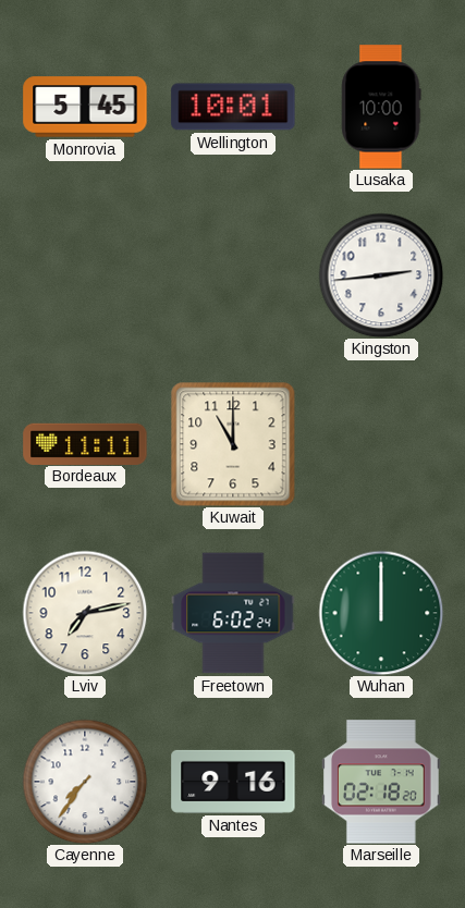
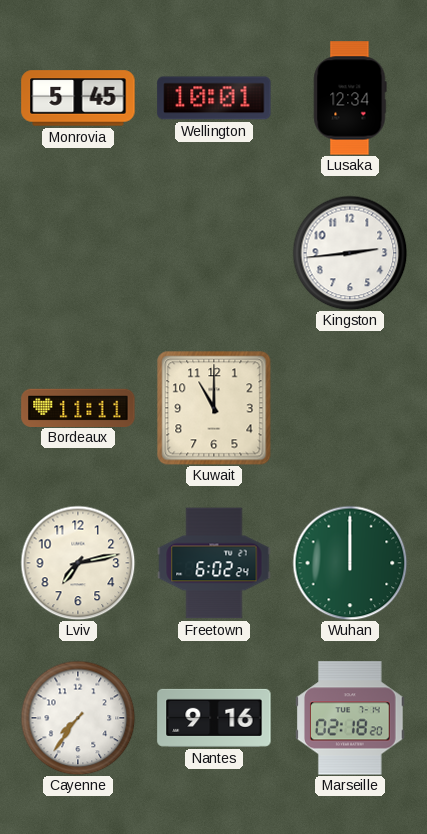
Lusaka: 10:00 -> 12:34
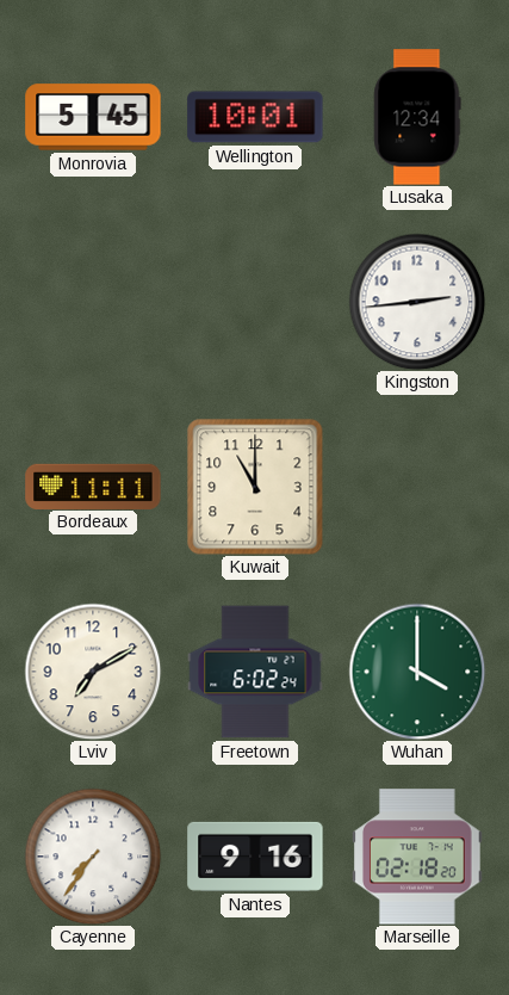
Lviv: 7:13 -> 7:10
Wuhan: 12:00 -> 4:00
